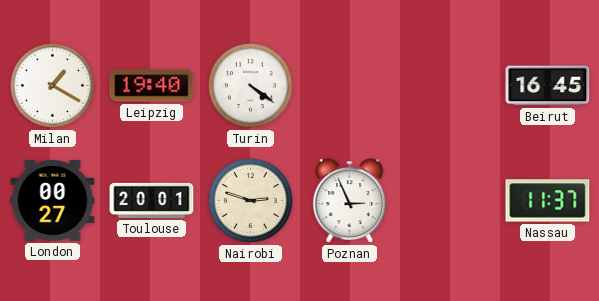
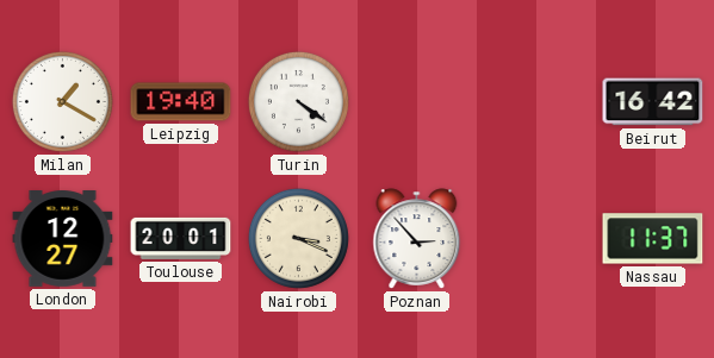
Beirut: 16:45 -> 16:42
London: 00:27 -> 12:27
Nairobi: 2:48 -> 3:19
Poznan: 2:56 -> 2:53
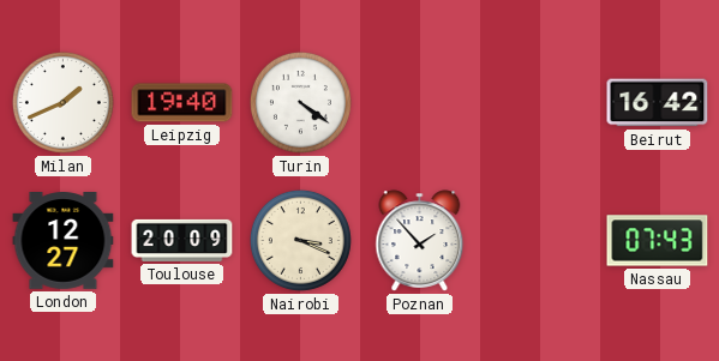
Milan: 1:20 -> 1:41
Toulouse: 20:01 -> 20:09
Poznan: 2:53 -> 1:53
Nassau: 11:37 -> 07:43
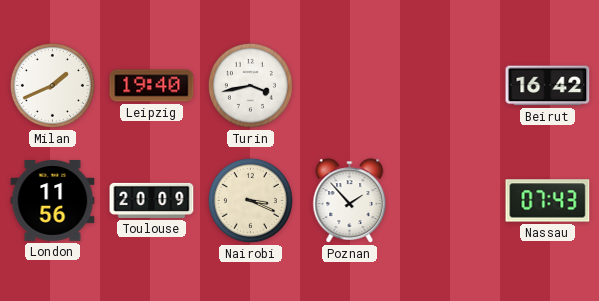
Turin: 4:21 -> 3:43
London: 12:27 -> 11:56
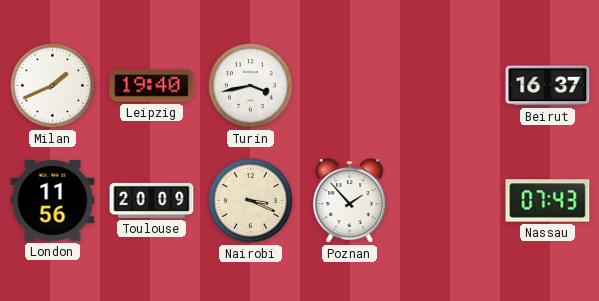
Beirut: 16:42 -> 16:37
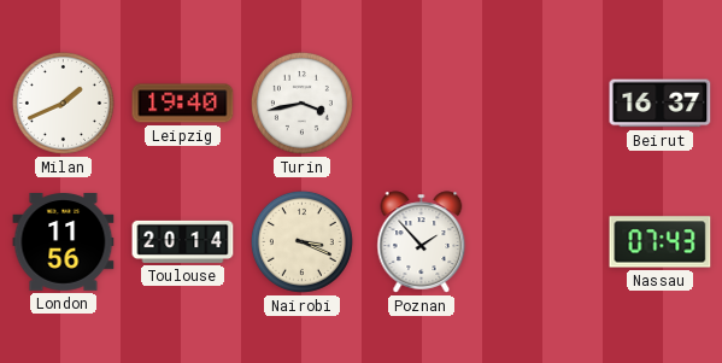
Toulouse: 20:09 -> 20:14
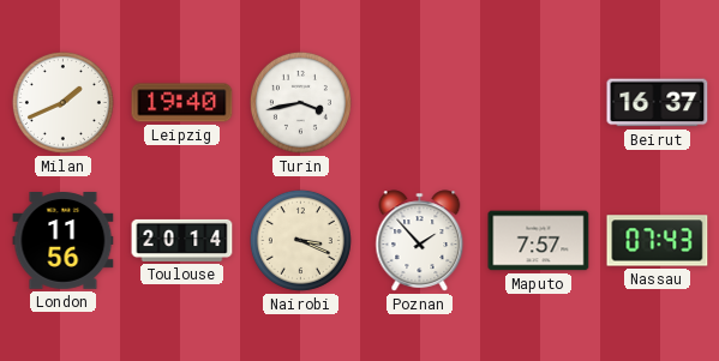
Maputo: none -> 7:57
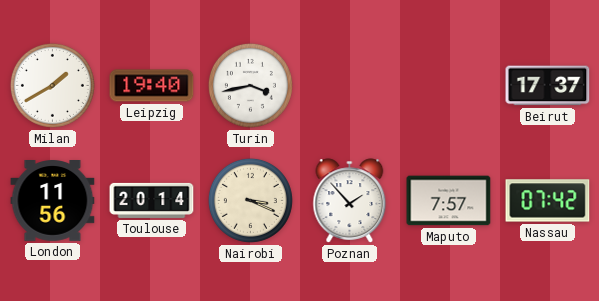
Milan: 1:41 -> 1:40
Beirut: 16:37 -> 17:37
Nassau: 07:43 -> 07:42
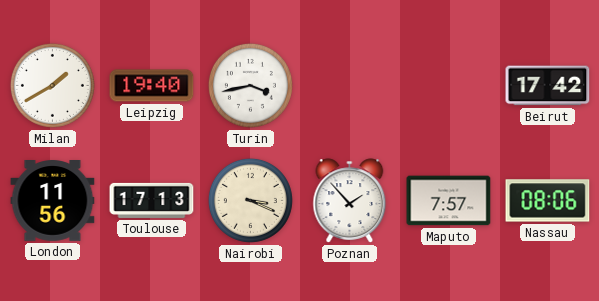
Beirut: 17:37 -> 17:42
Toulouse: 20:14 -> 17:13
Nassau: 07:42 -> 08:06
